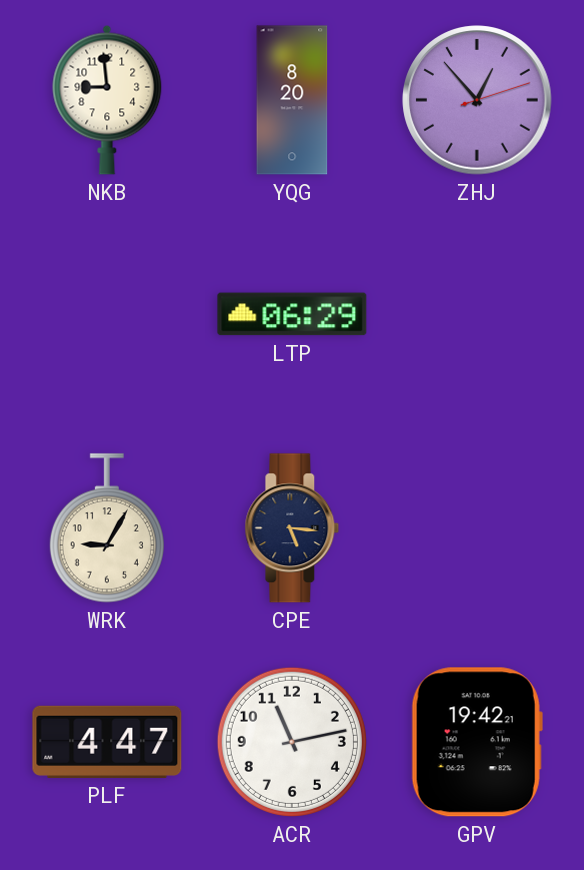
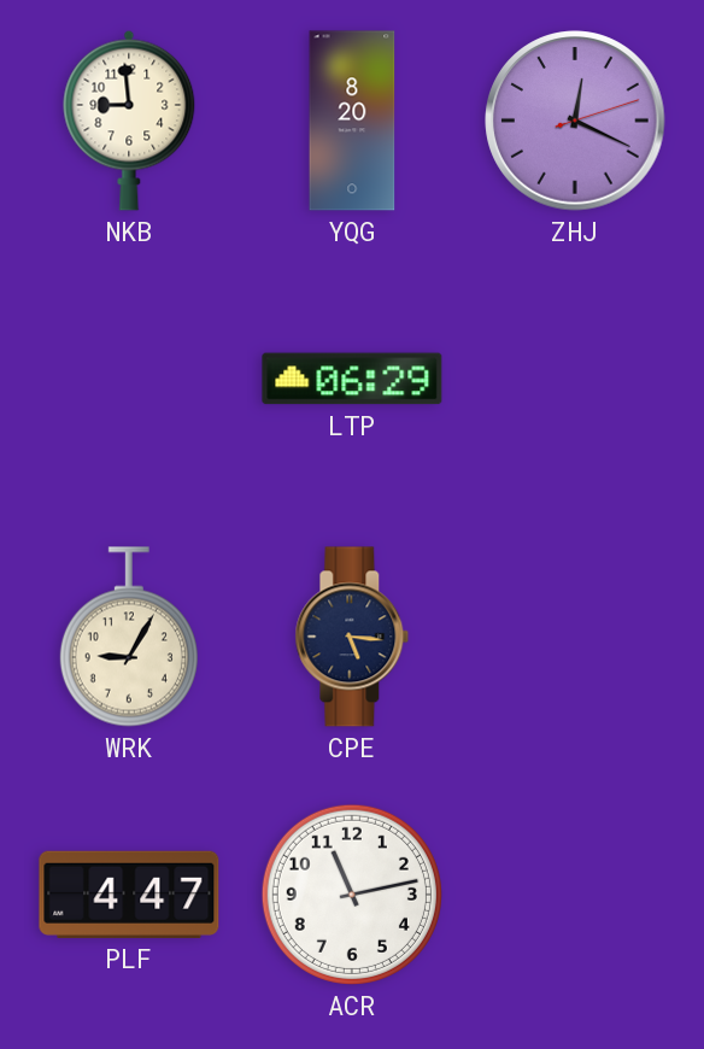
ZHJ: 12:53 -> 12:19
GPV: 19:42 -> none
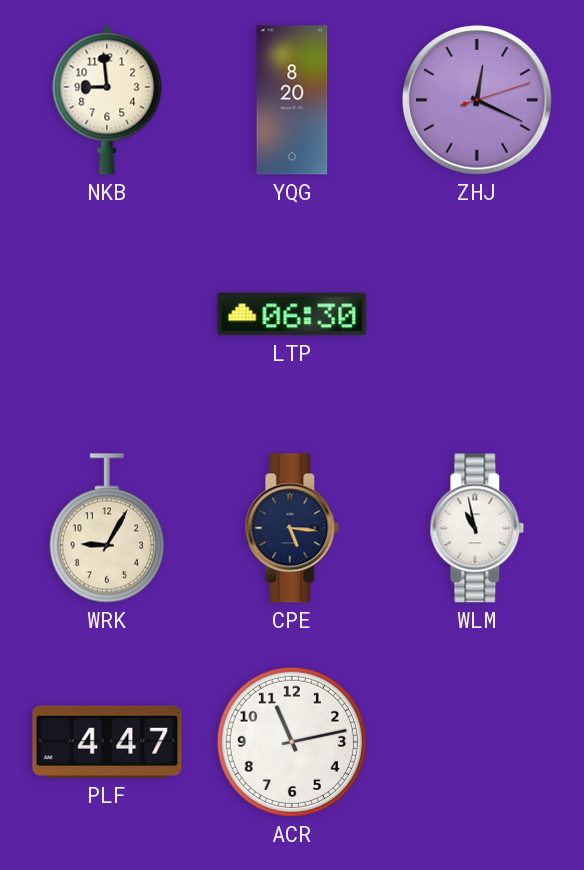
LTP: 06:29 -> 06:30
WLM: none -> 10:58
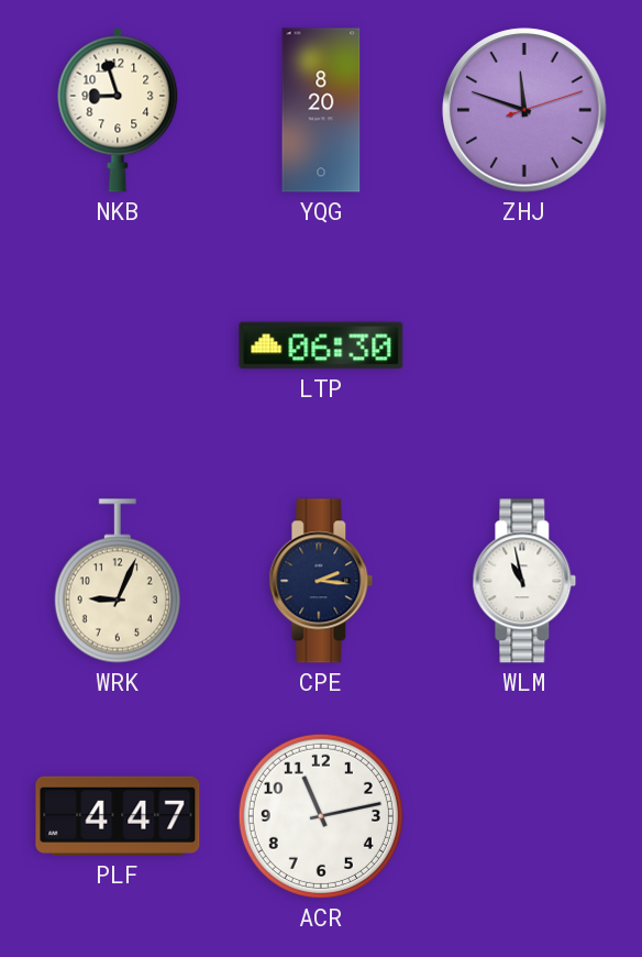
NKB: 8:59 -> 8:57
ZHJ: 12:19 -> 11:48
WRK: 9:05 -> 9:04
CPE: 5:16 -> 2:16
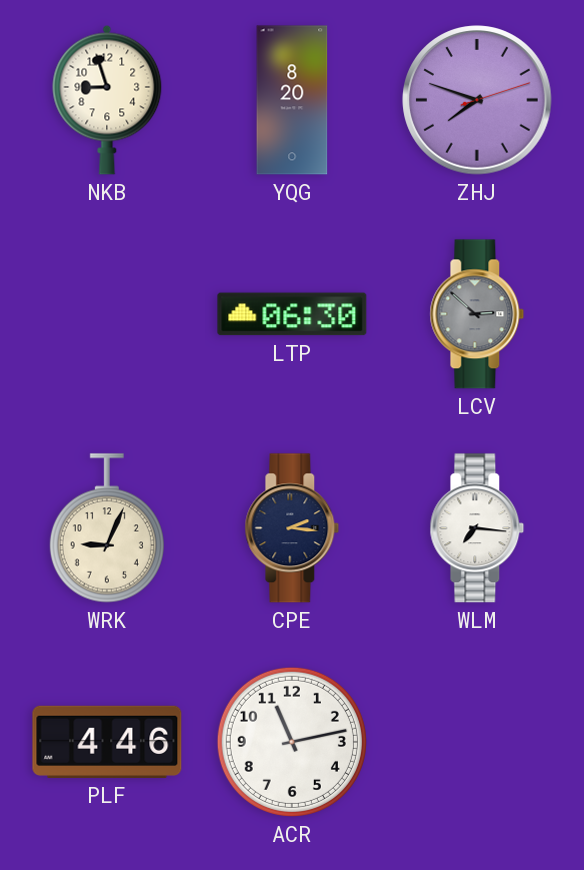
ZHJ: 11:48 -> 7:48
LCV: none -> 2:52
WLM: 10:58 -> 7:16
PLF: 4:47 -> 4:46
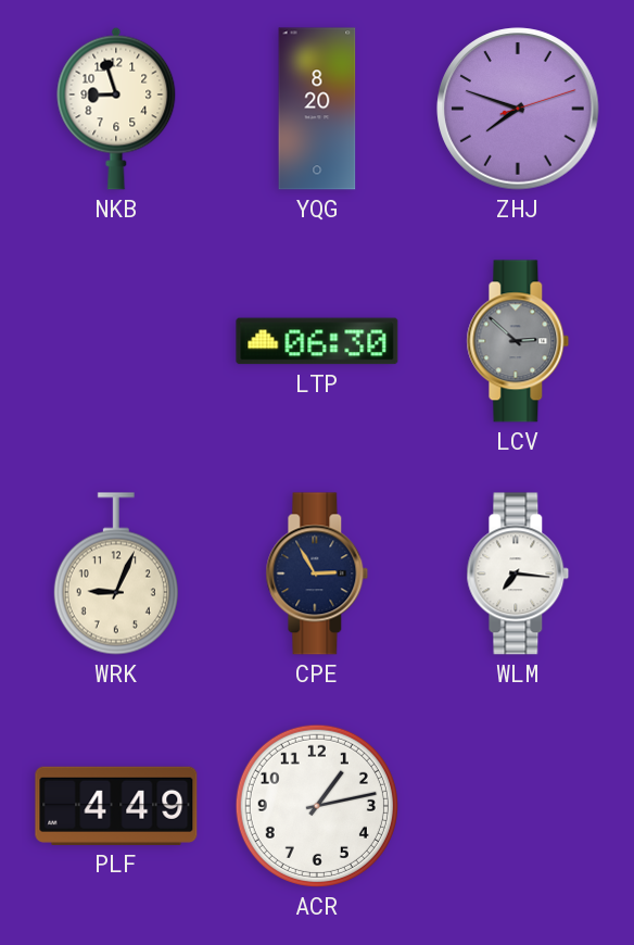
CPE: 2:16 -> 2:55
PLF: 4:46 -> 4:49
ACR: 11:13 -> 1:13
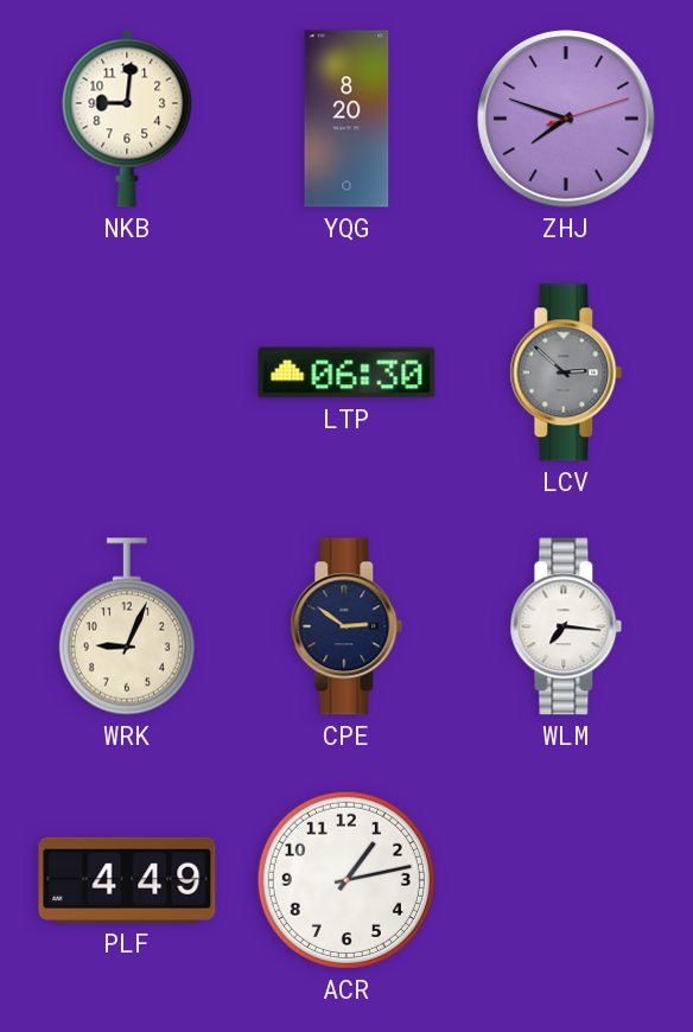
NKB: 8:57 -> 9:01
CPE: 2:55 -> 2:51
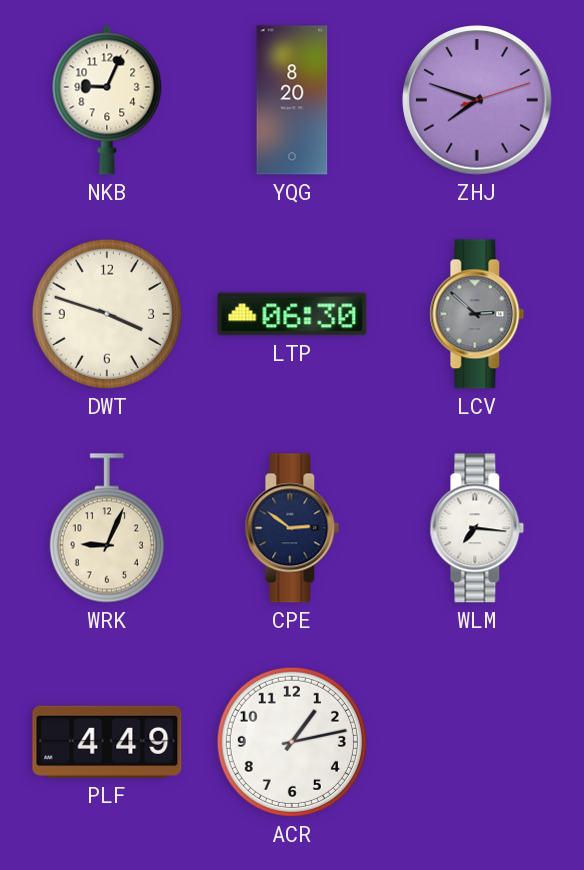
NKB: 9:01 -> 9:04
DWT: none -> 3:48
